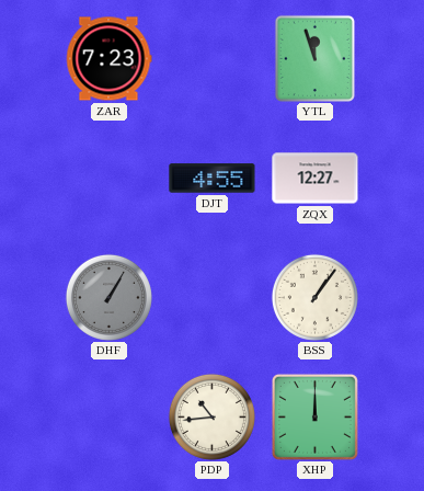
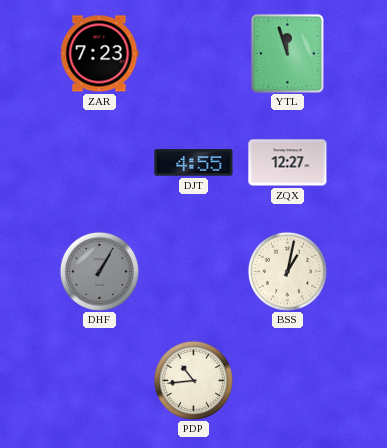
BSS: 1:06 -> 1:02
XHP: 12:00 -> none
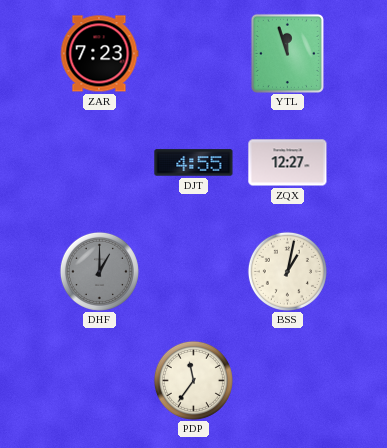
DHF: 1:05 -> 1:00
PDP: 10:44 -> 11:36
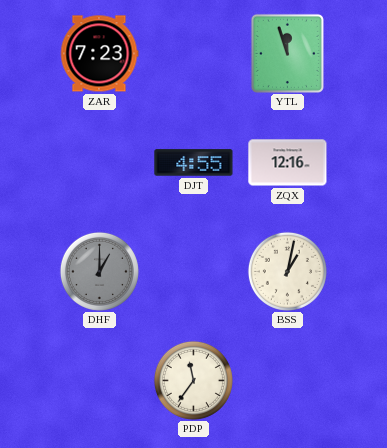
ZQX: 12:27 -> 12:16
